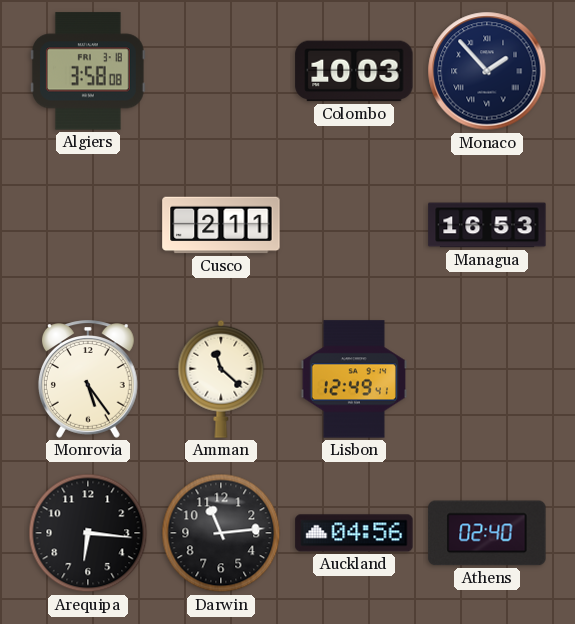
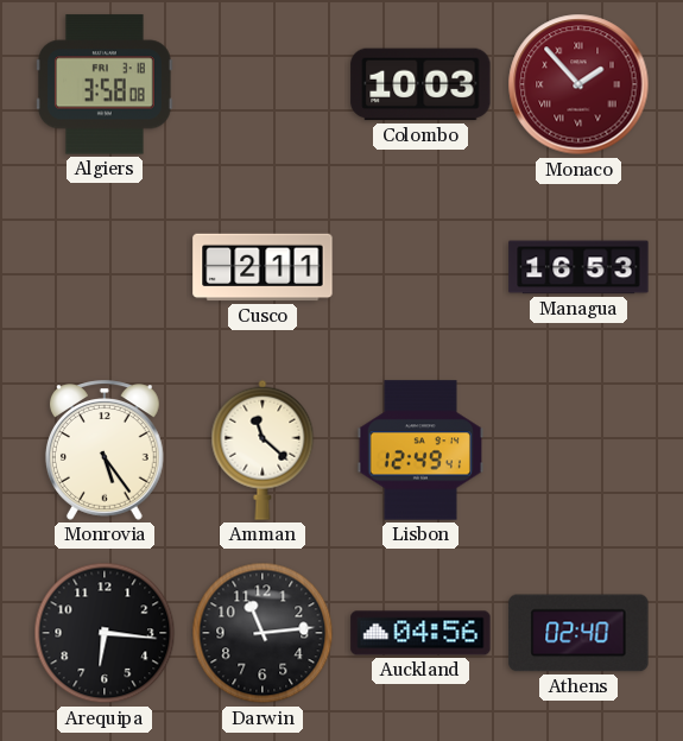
Monaco dial: navy -> burgundy
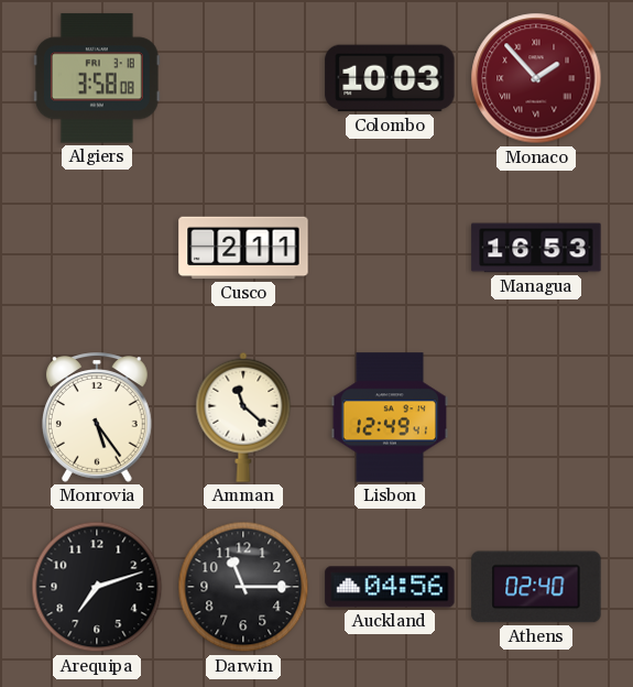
Arequipa: 6:16 -> 7:12
Darwin: 11:14 -> 11:15
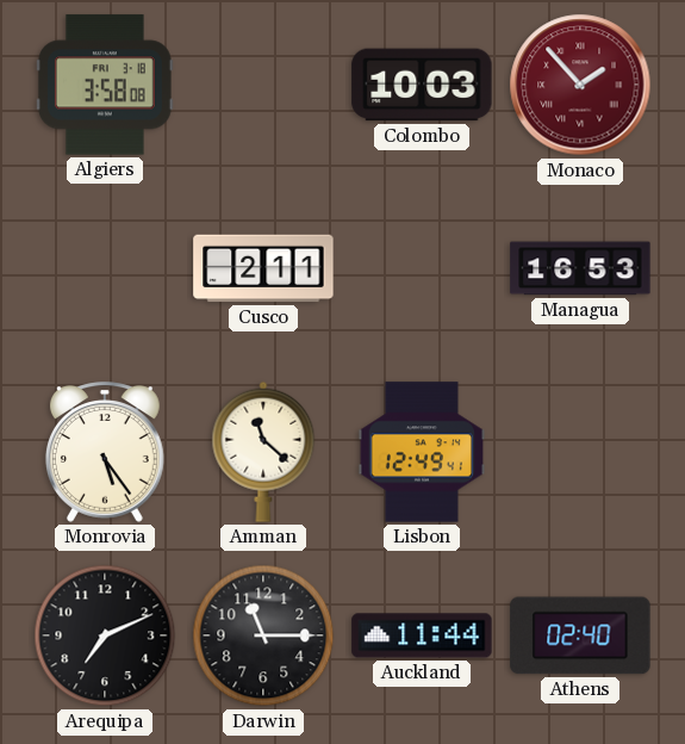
Arequipa: 7:12 -> 7:11
Auckland: 04:56 -> 11:44
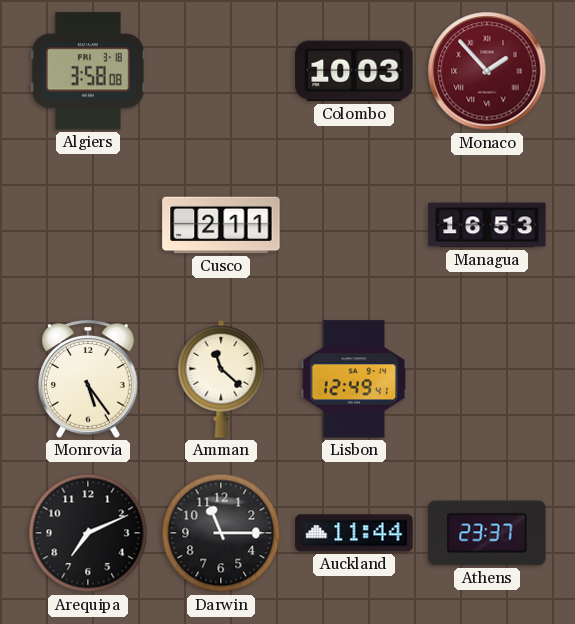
Athens: 02:40 -> 23:37
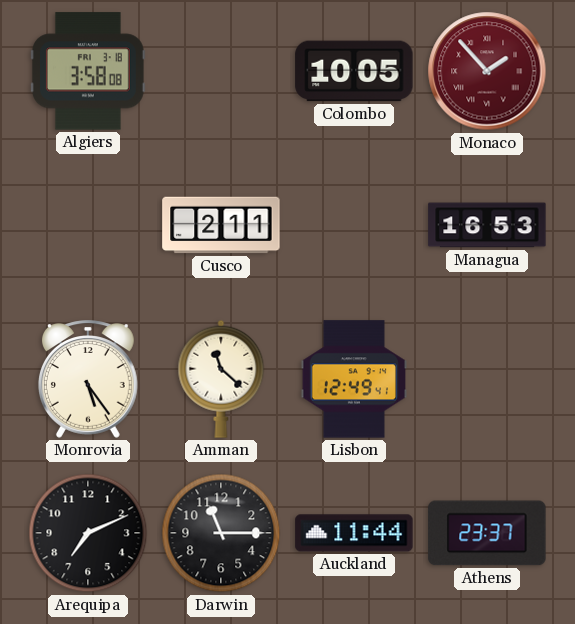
Colombo: 10:03 -> 10:05
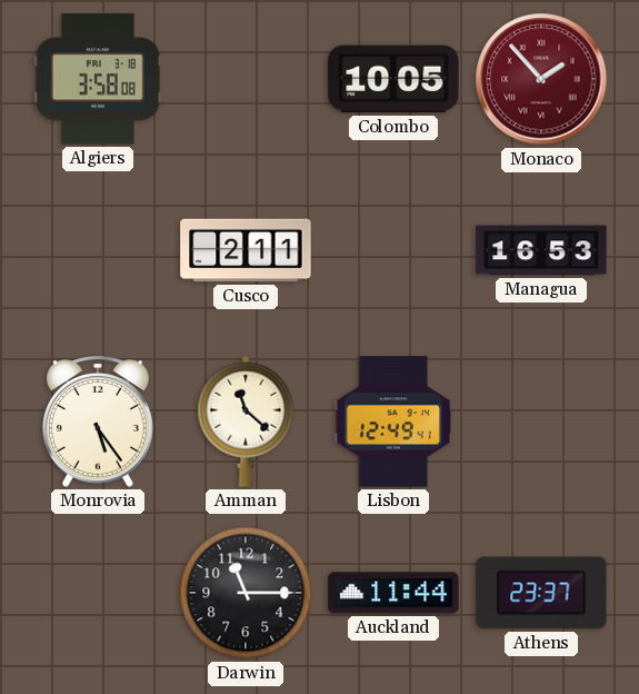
Arequipa: 7:11 -> none
